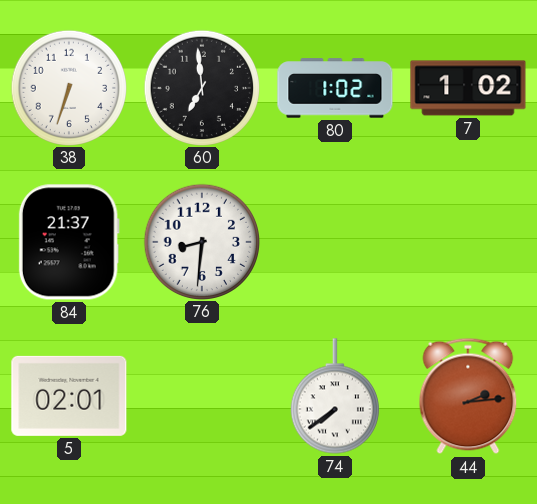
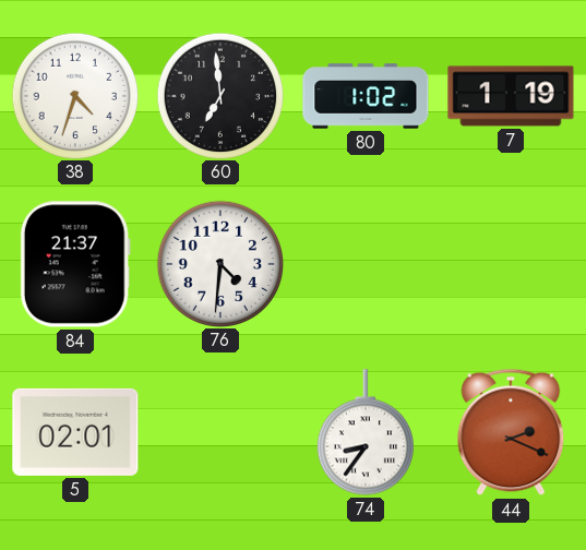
38: 6:33 -> 4:33
7: 1:02 -> 1:19
76: 8:31 -> 4:31
74: 7:39 -> 8:36
44: 2:14 -> 2:19
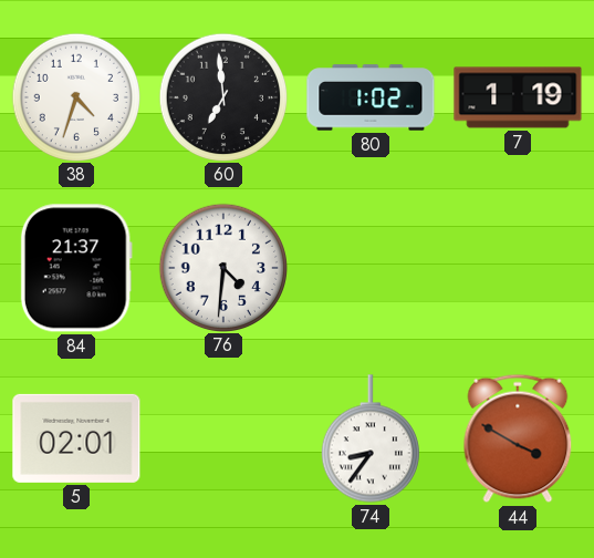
44: 2:19 -> 3:50
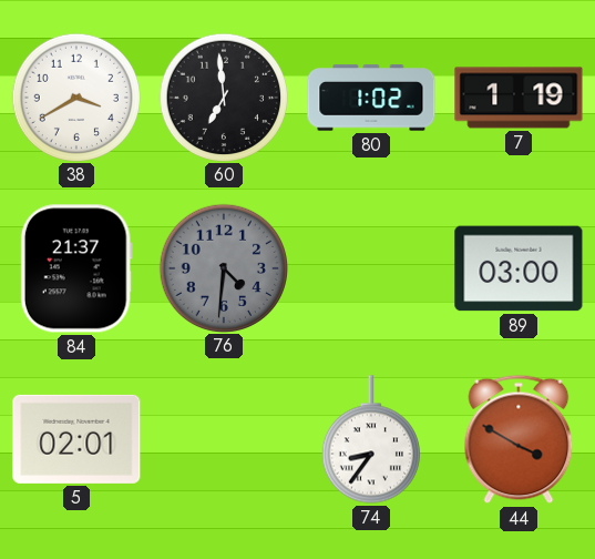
38: 4:33 -> 3:40
76 dial: white -> grey
89: none -> 03:00
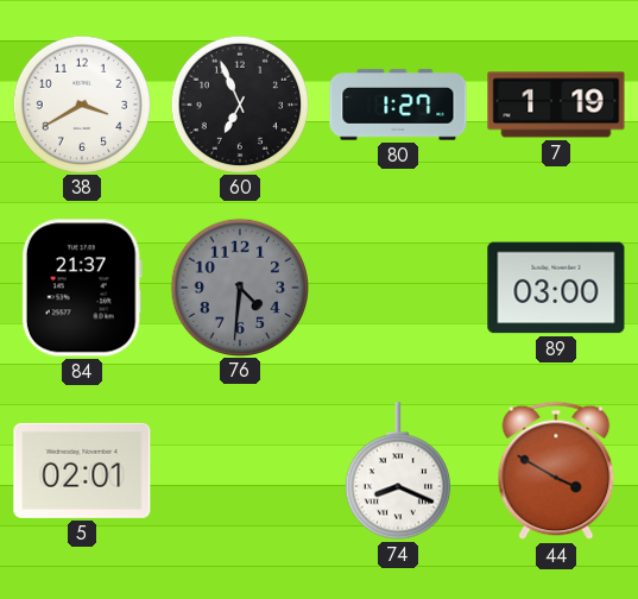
60: 6:59 -> 6:56
80: 1:02 -> 1:27
74: 8:36 -> 8:19
